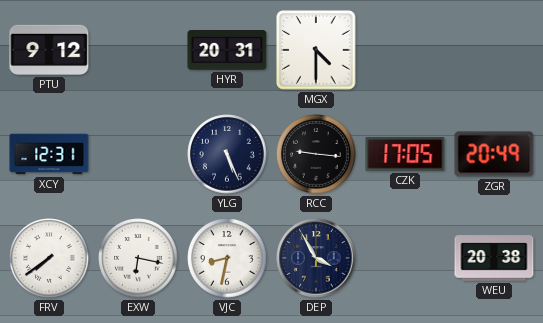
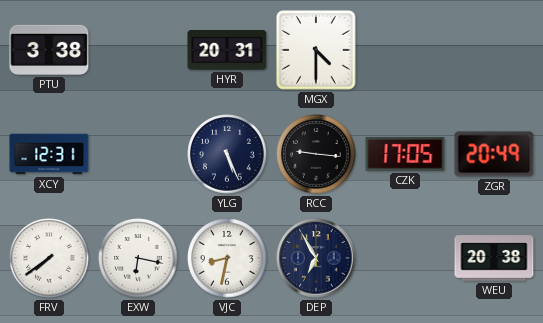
PTU: 9:12 -> 3:38
DEP: 3:55 -> 6:55
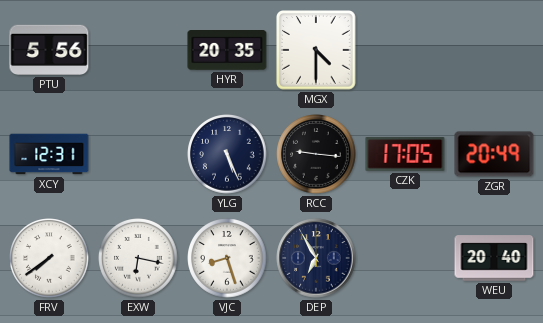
PTU: 3:38 -> 5:56
HYR: 20:31 -> 20:35
VJC: 8:32 -> 8:27
WEU: 20:38 -> 20:40
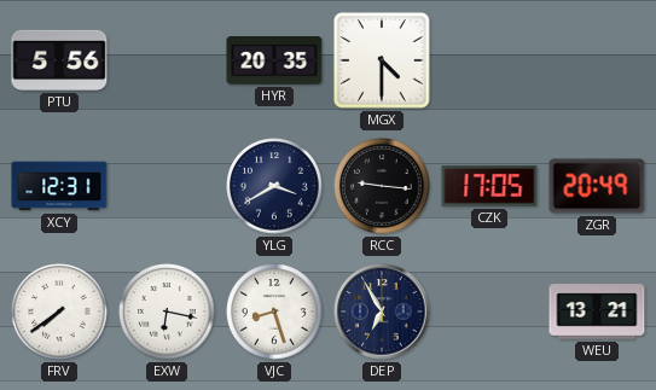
YLG: 5:26 -> 3:40
WEU: 20:40 -> 13:21
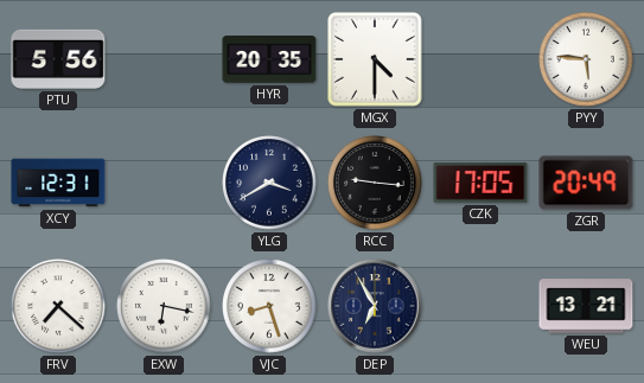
PYY: none -> 5:46
FRV: 7:39 -> 7:22
